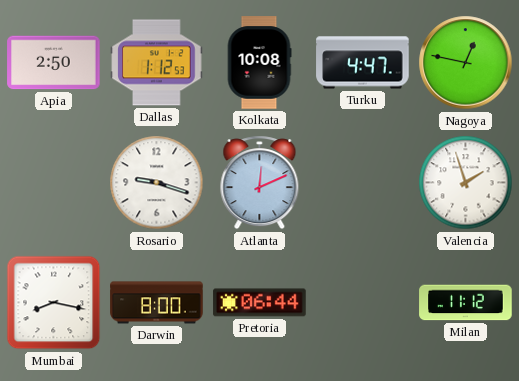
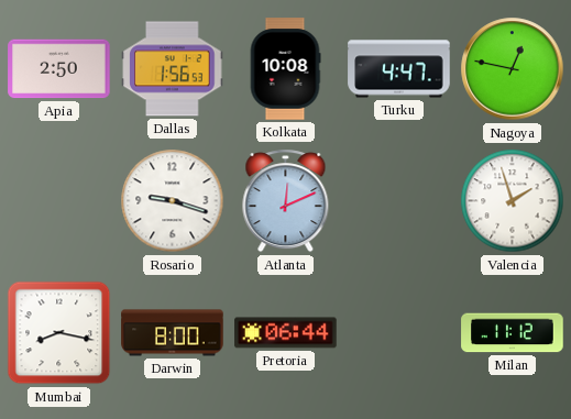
Dallas: 1:12 -> 1:56
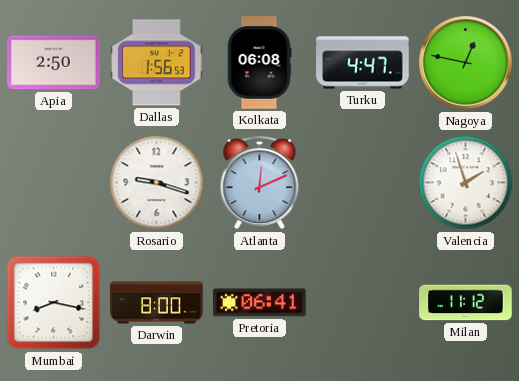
Kolkata: 10:08 -> 06:08
Pretoria: 06:44 -> 06:41
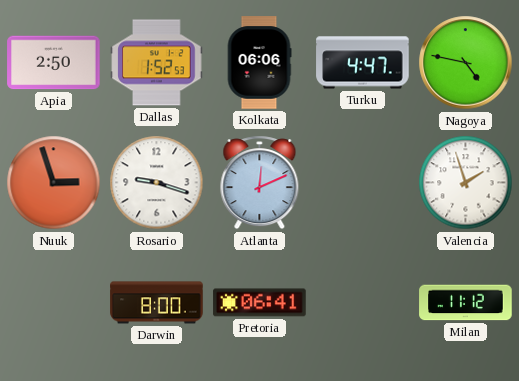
Dallas: 1:56 -> 1:52
Kolkata: 06:08 -> 06:06
Nagoya: 12:47 -> 4:47
Nuuk: none -> 2:57
Mumbai: 8:17 -> none
